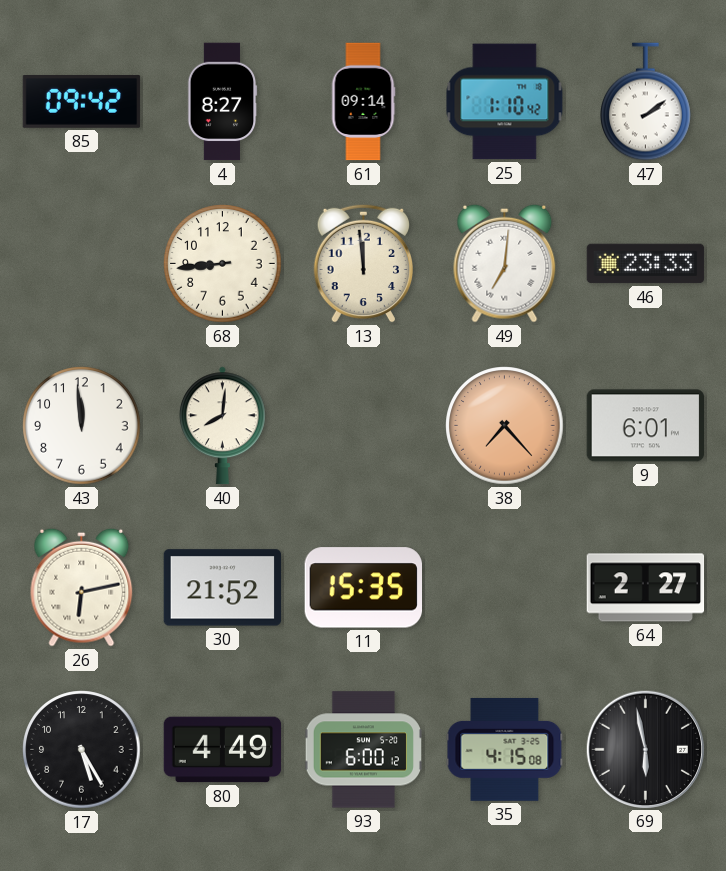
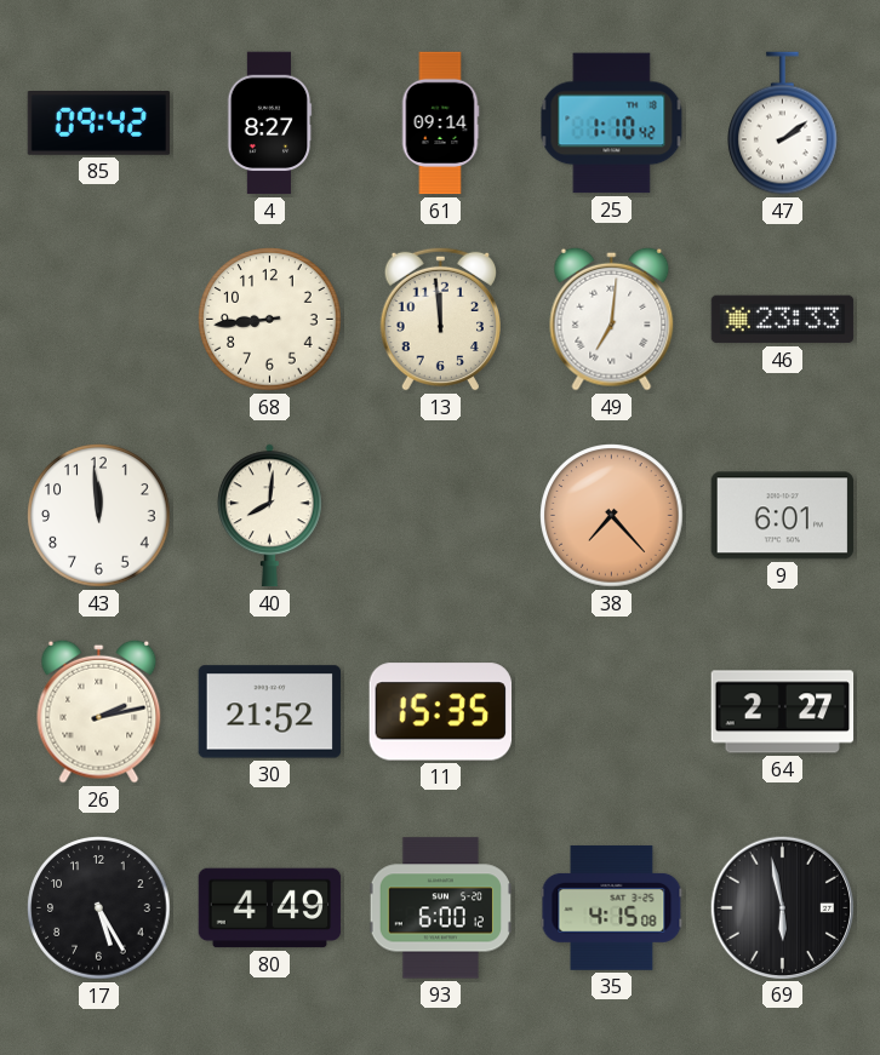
26: 6:13 -> 2:13
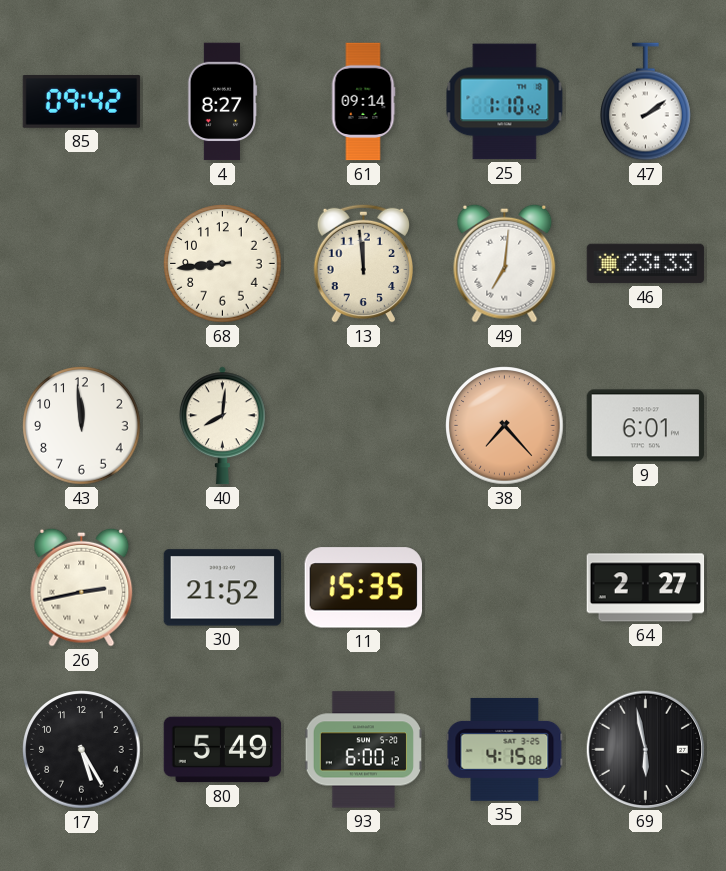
26: 2:13 -> 2:43
80: 4:49 -> 5:49
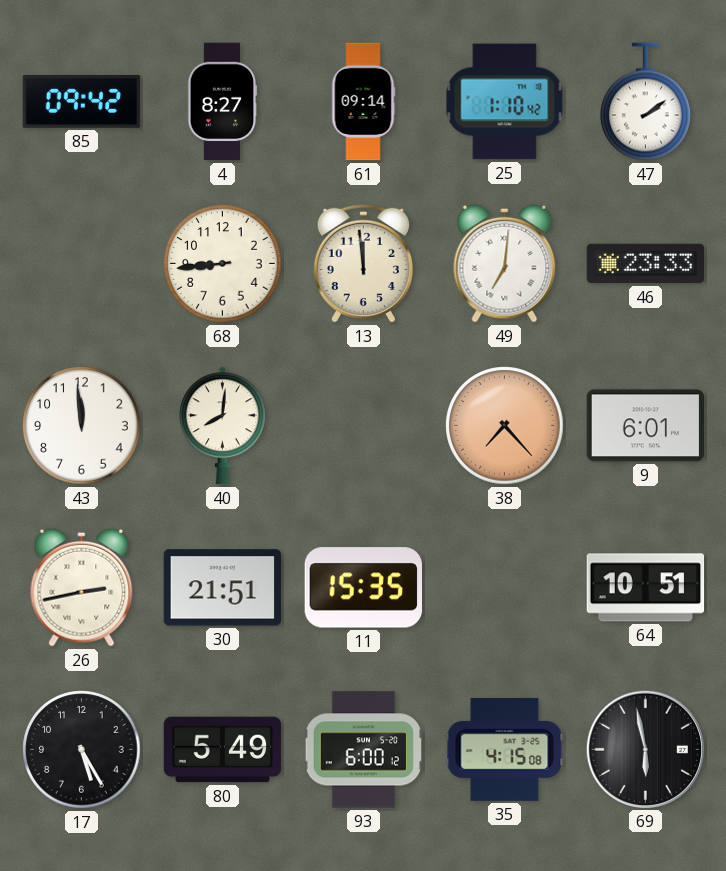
30: 21:52 -> 21:51
64: 2:27 -> 10:51
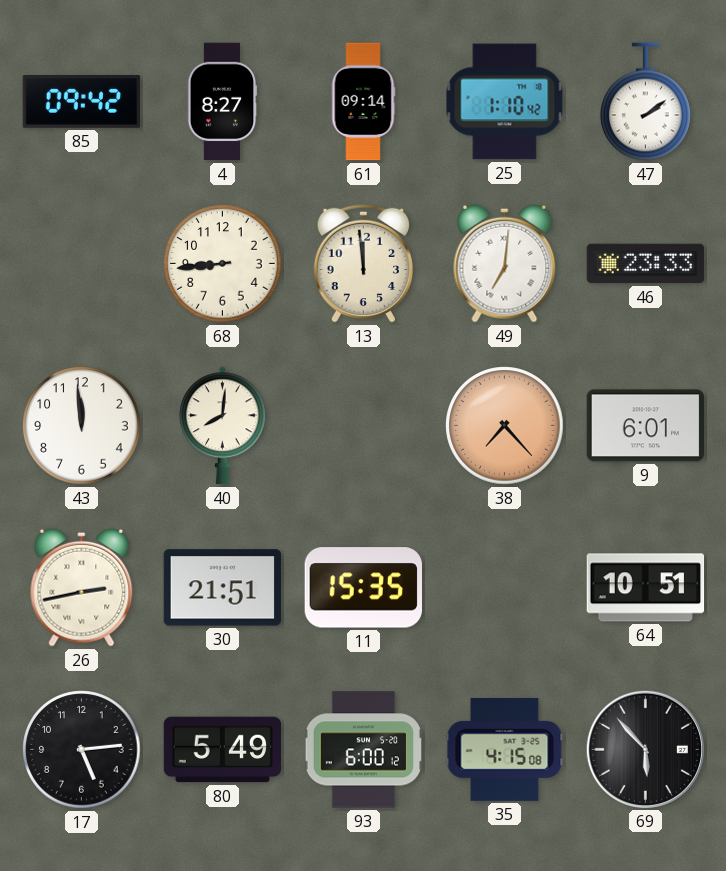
17: 5:25 -> 5:14
69: 5:58 -> 5:53
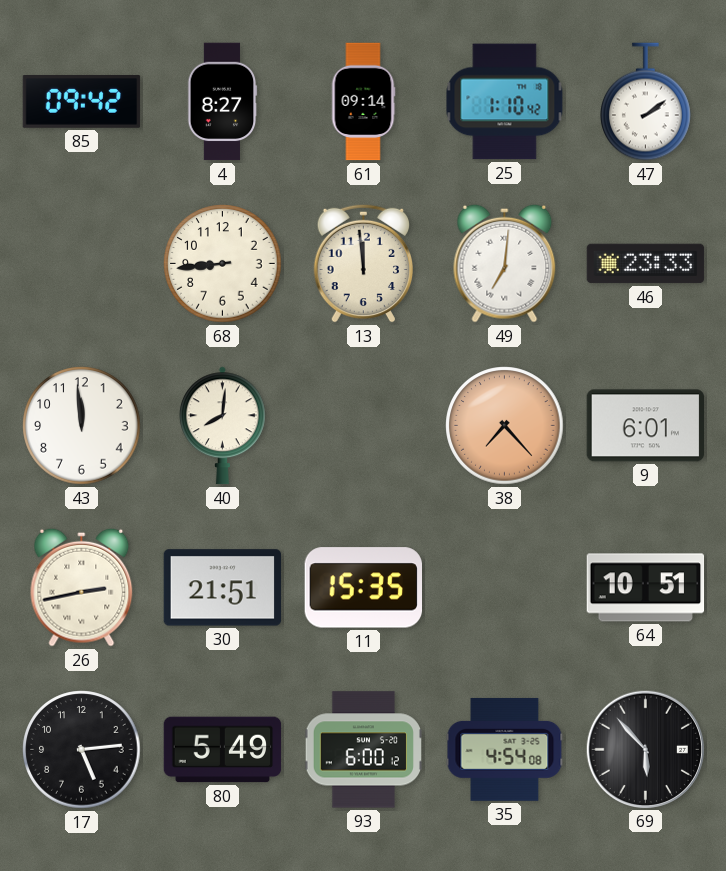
35: 4:15 -> 4:54
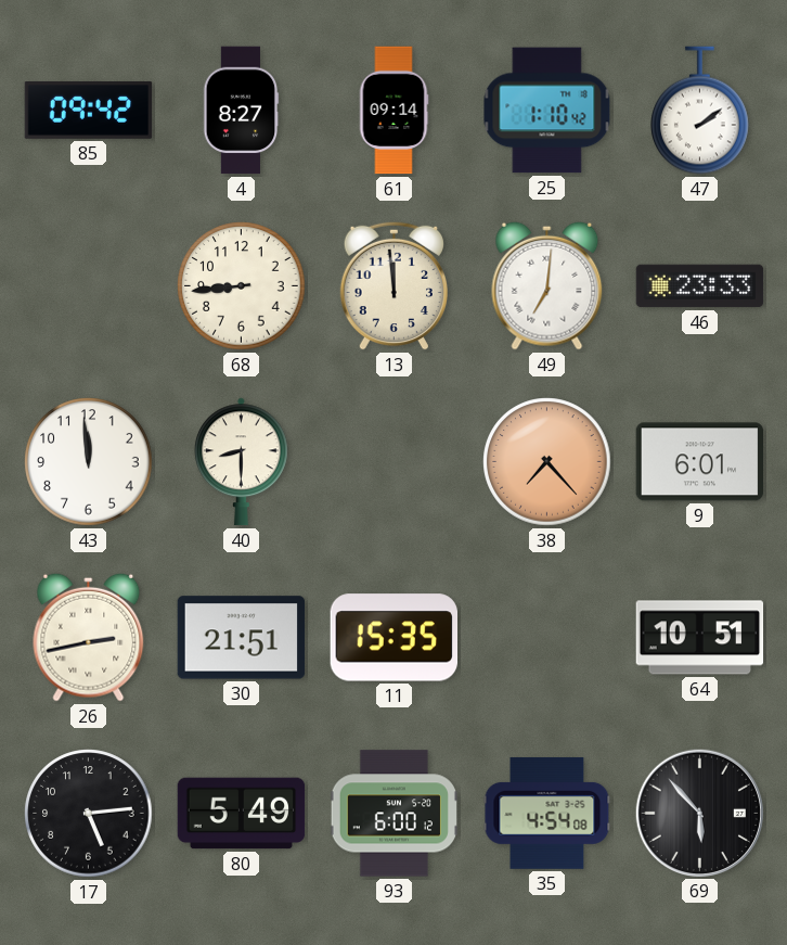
40: 8:01 -> 8:30
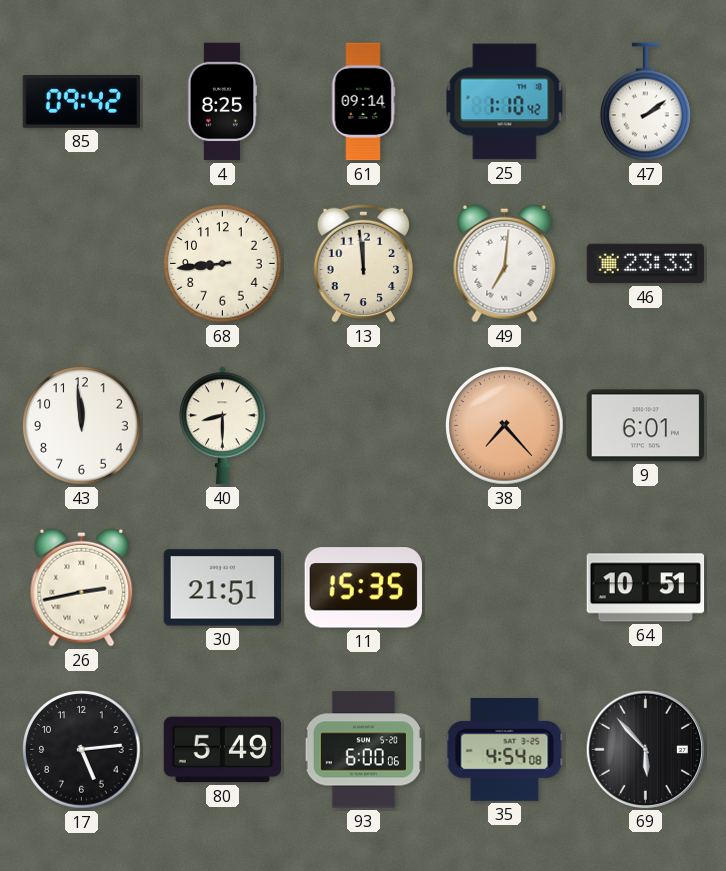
4: 8:27 -> 8:25
93: 6:00:12 -> 6:00:06
